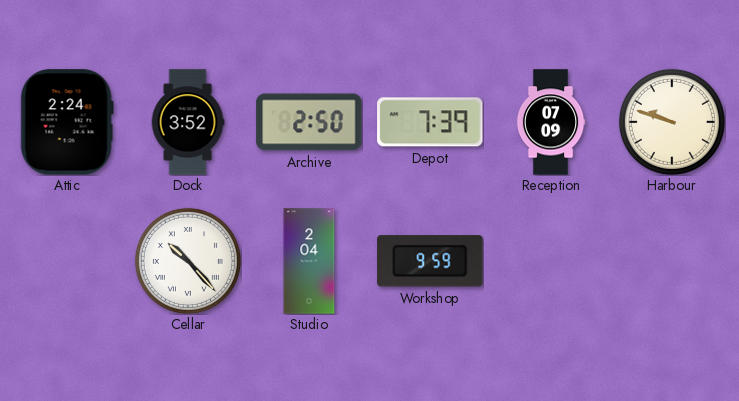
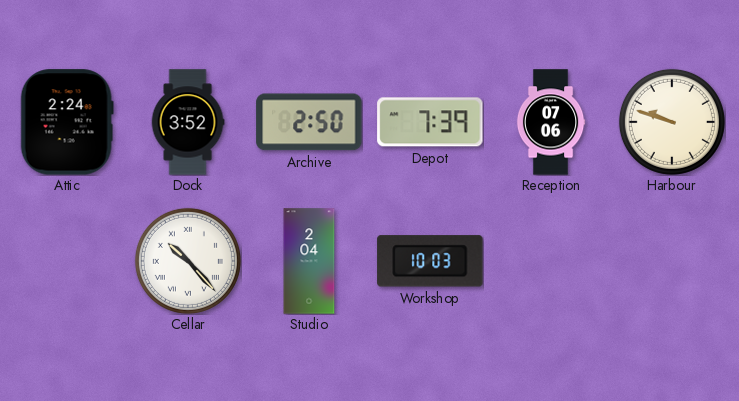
Reception: 07:09 -> 07:06
Workshop: 9:59 -> 10:03
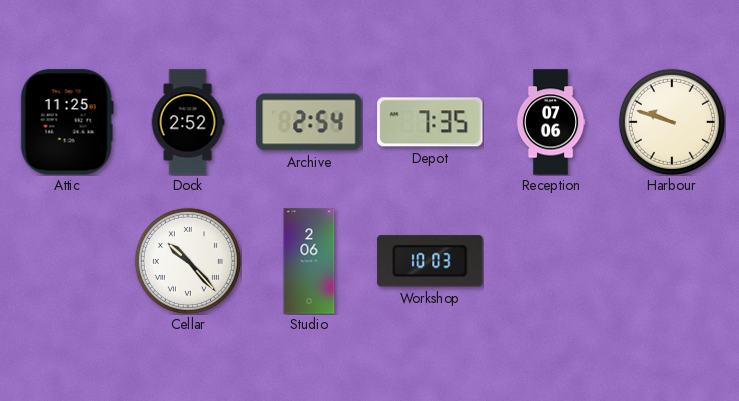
Attic: 2:24 -> 11:25
Dock: 3:52 -> 2:52
Archive: 2:50 -> 2:54
Depot: 7:39 -> 7:35
Studio: 2:04 -> 2:06
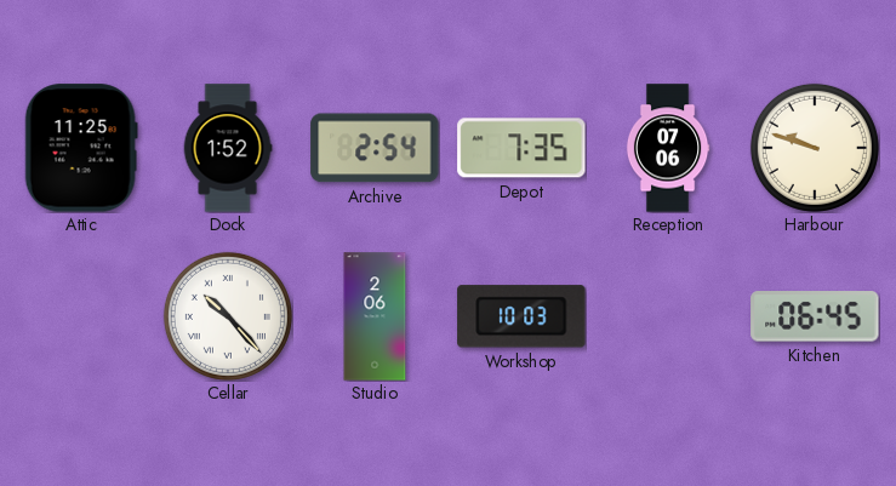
Dock: 2:52 -> 1:52
Kitchen: none -> 06:45
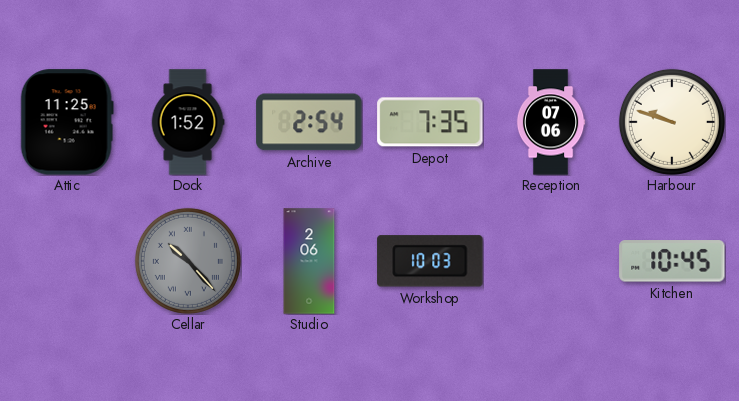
Cellar dial: white -> grey
Kitchen: 06:45 -> 10:45
